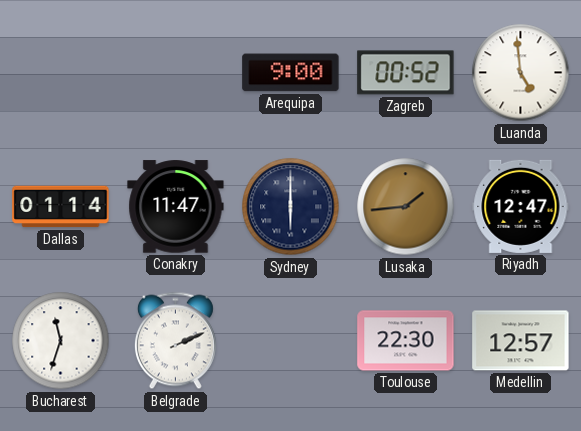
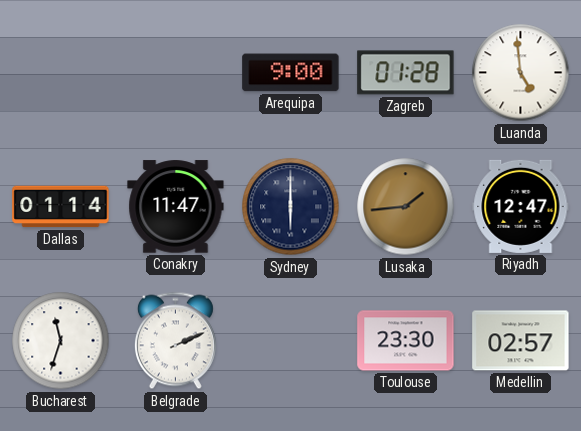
Zagreb: 00:52 -> 01:28
Toulouse: 22:30 -> 23:30
Medellin: 12:57 -> 02:57
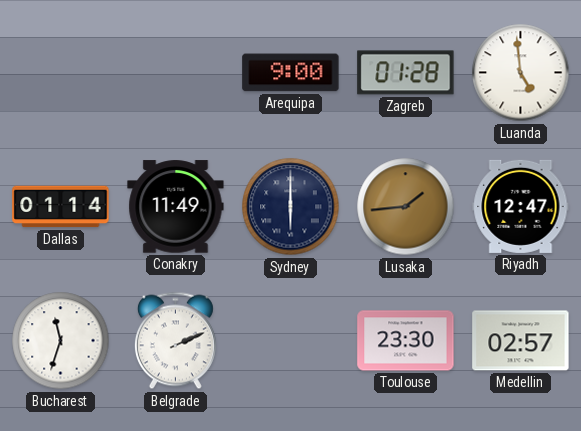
Conakry: 11:47 -> 11:49
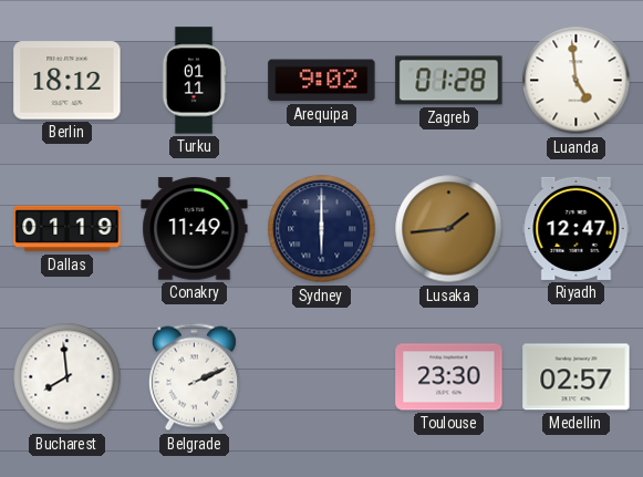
Berlin: none -> 18:12
Turku: none -> 01:11
Arequipa: 9:00 -> 9:02
Dallas: 01:14 -> 01:19
Bucharest: 11:33 -> 7:59
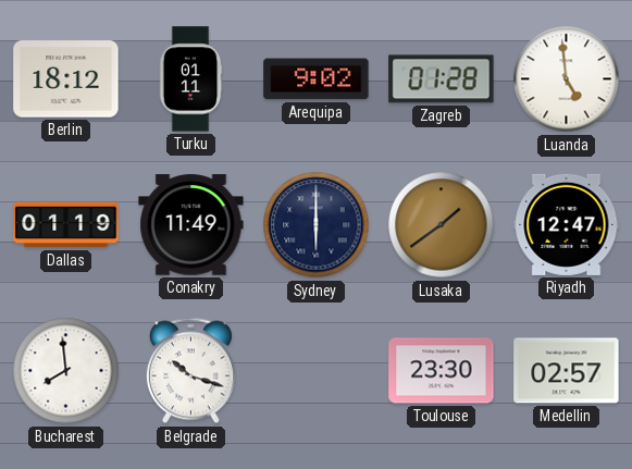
Lusaka: 1:44 -> 1:39
Belgrade: 2:11 -> 10:18
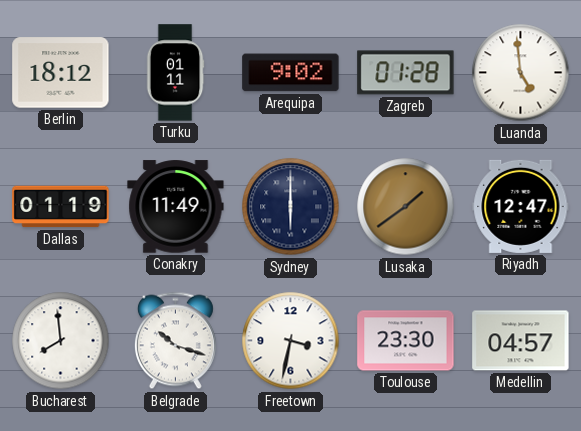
Freetown: none -> 3:32
Medellin: 02:57 -> 04:57
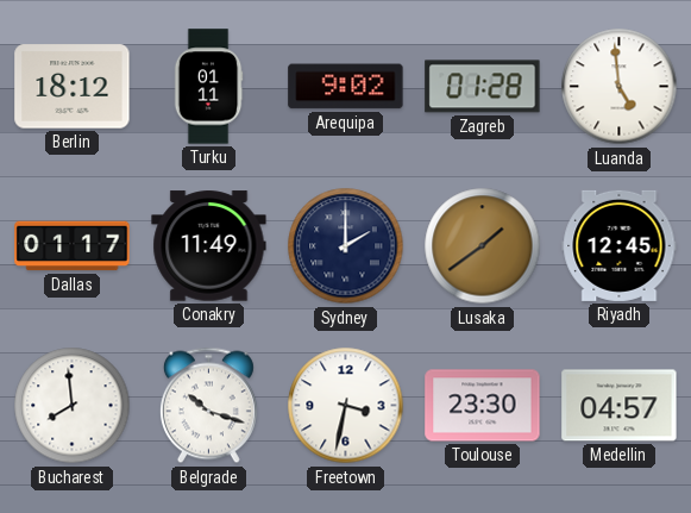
Dallas: 01:19 -> 01:17
Sydney: 6:00 -> 2:00
Riyadh: 12:47 -> 12:45
